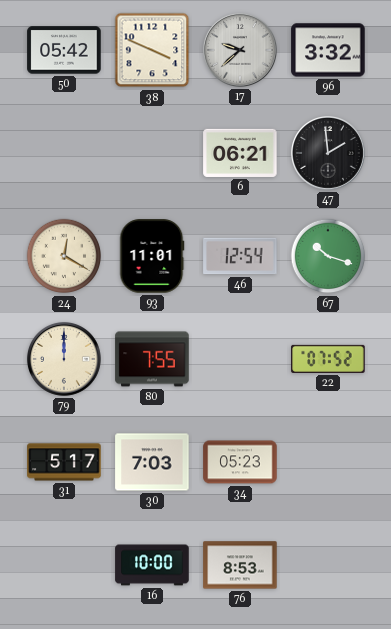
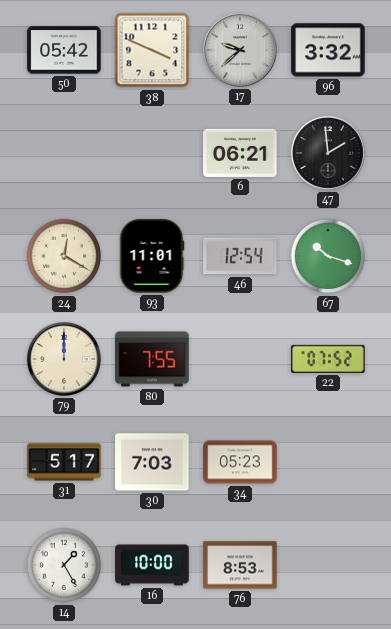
14: none -> 1:25
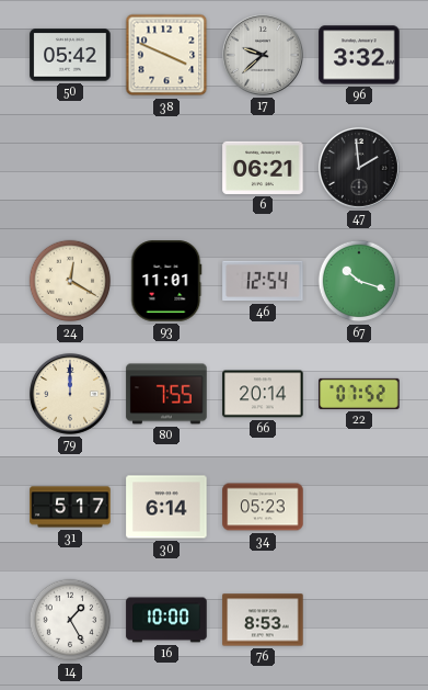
66: none -> 20:14
30: 7:03 -> 6:14
